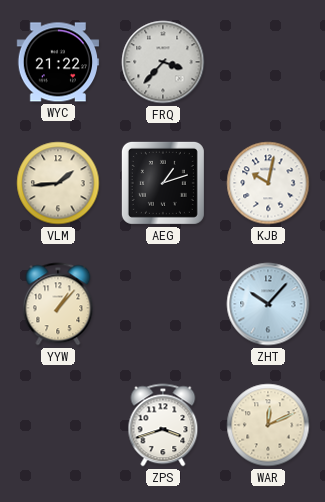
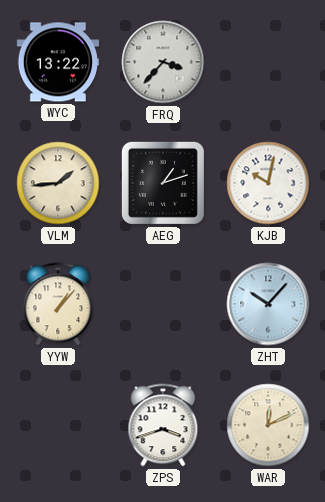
WYC: 21:22 -> 13:22
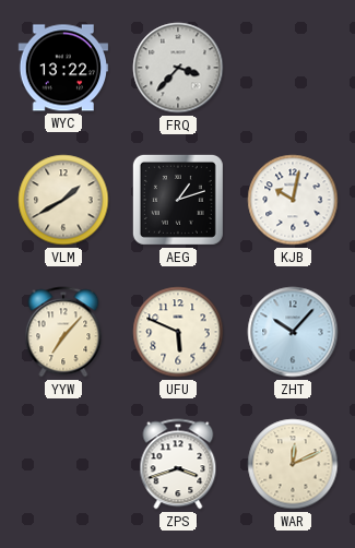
VLM: 1:44 -> 1:40
YYW: 1:07 -> 7:07
UFU: none -> 5:49
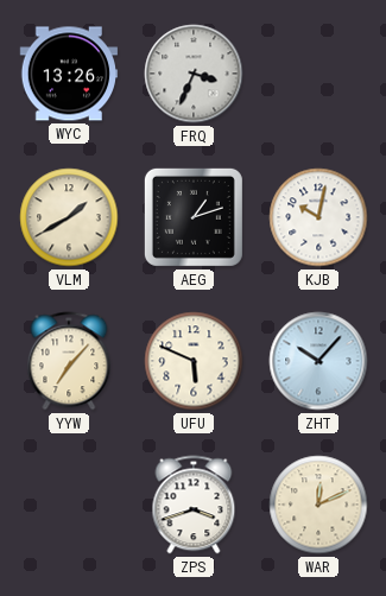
WYC: 13:22 -> 13:26
FRQ: 3:37 -> 3:34
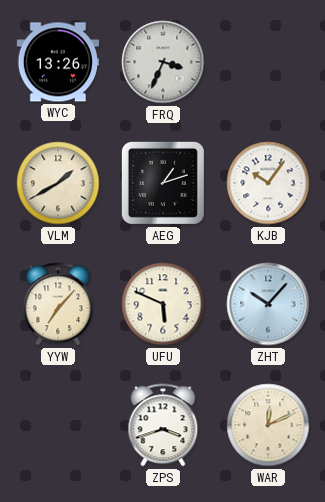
KJB: 10:02 -> 10:06
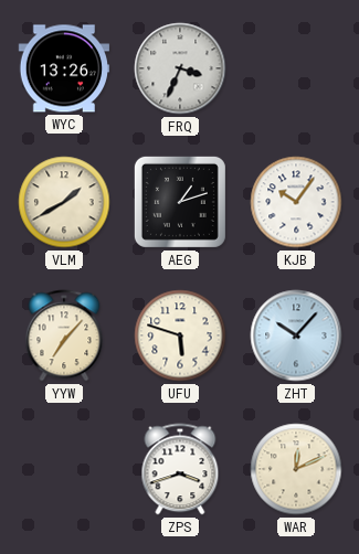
UFU: 5:49 -> 5:48
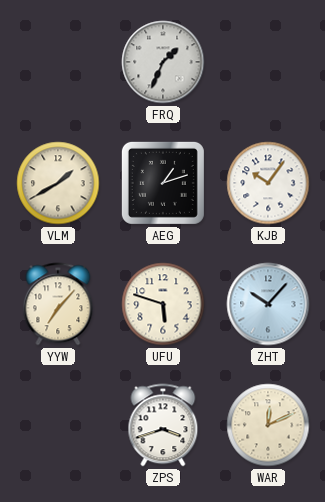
WYC: 13:26 -> none
FRQ: 3:34 -> 1:34
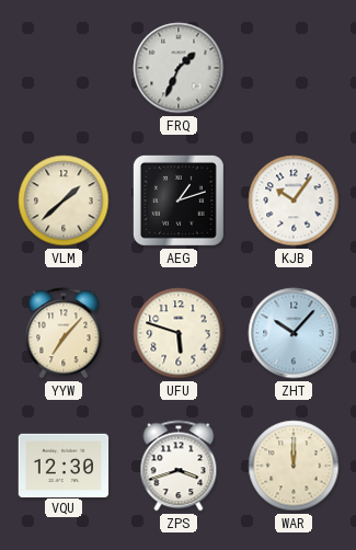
VLM: 1:40 -> 1:38
VQU: none -> 12:30
WAR: 12:11 -> 12:00
